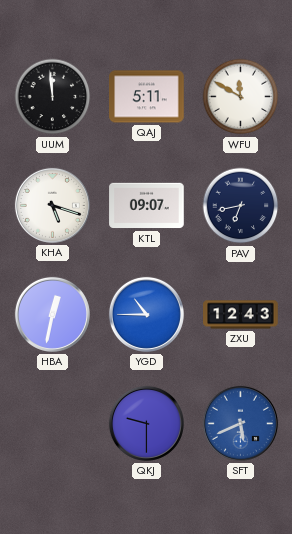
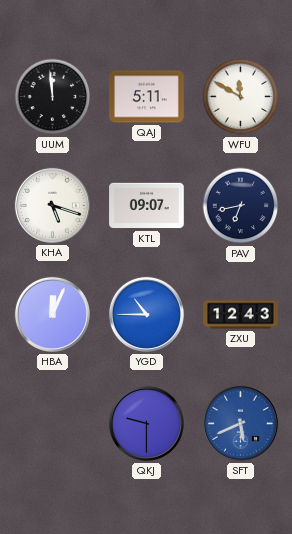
HBA: 12:32 -> 12:04
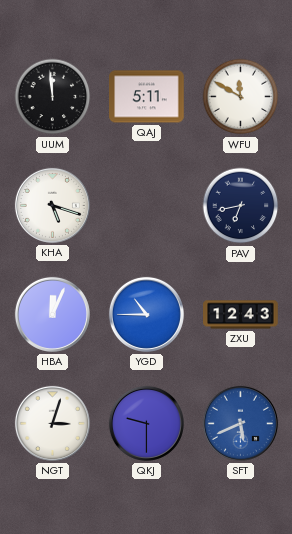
KTL: 09:07 -> none
NGT: none -> 3:03
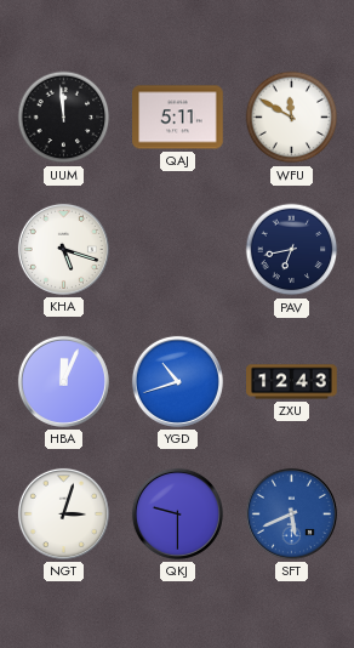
YGD: 10:45 -> 10:42
